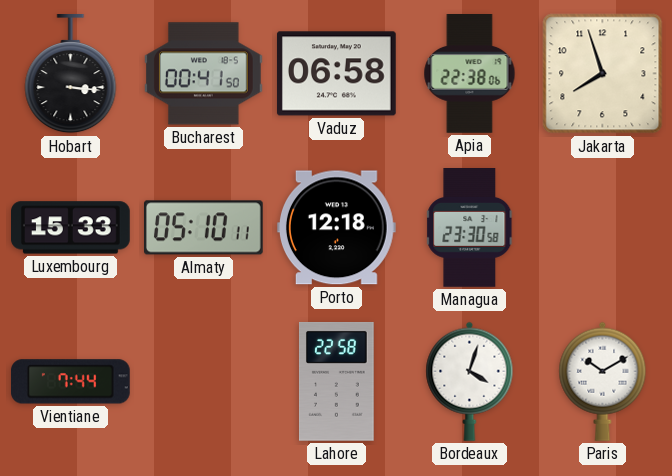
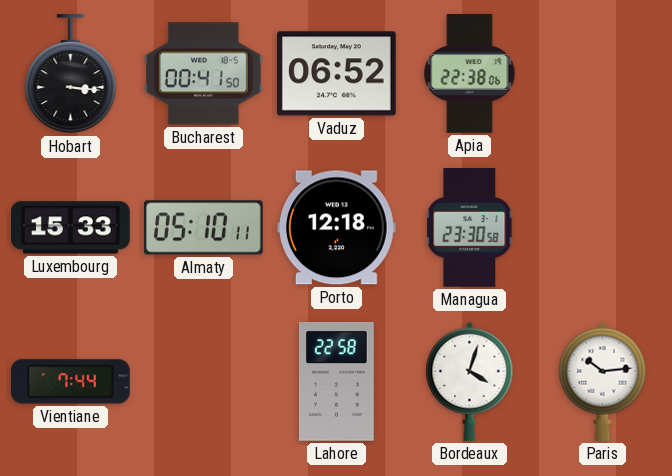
Vaduz: 06:58 -> 06:52
Jakarta: 7:57 -> none
Paris: 10:10 -> 10:14
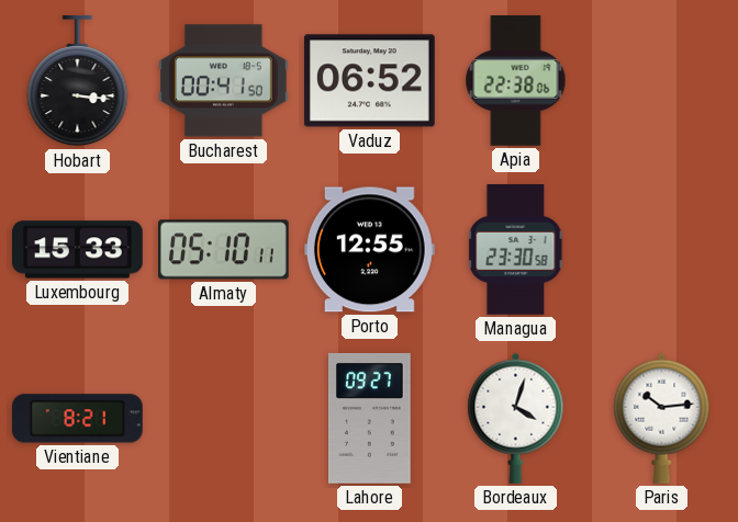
Porto: 12:18 -> 12:55
Vientiane: 7:44 -> 8:21
Lahore: 22:58 -> 09:27
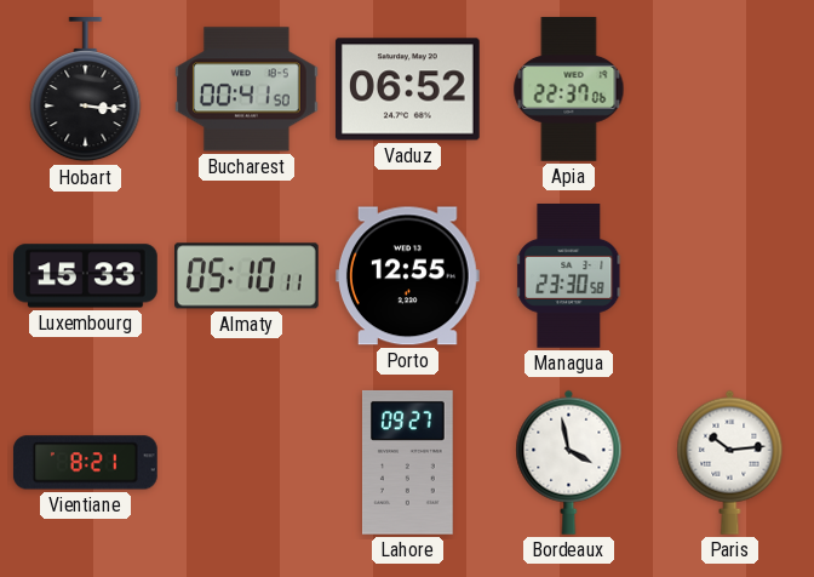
Apia: 22:38 -> 22:37
Bordeaux: 4:03 -> 3:58
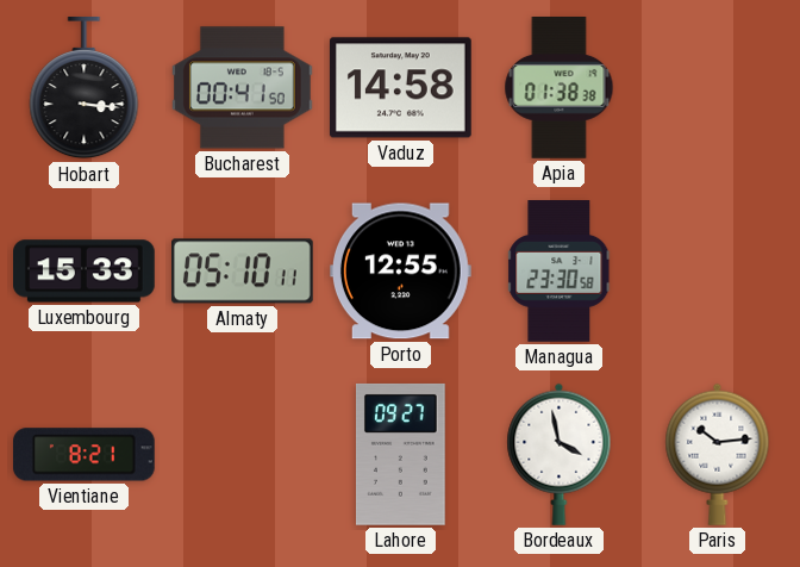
Vaduz: 06:52 -> 14:58
Apia: 22:37 -> 01:38
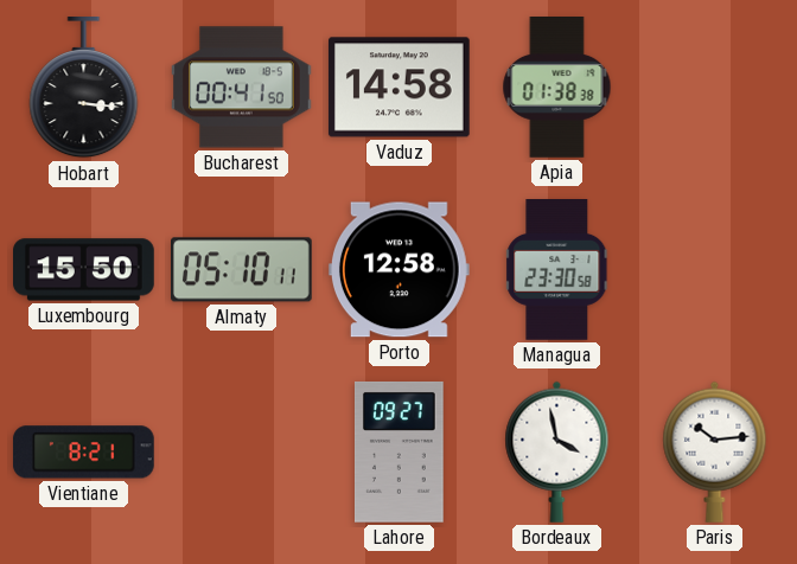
Luxembourg: 15:33 -> 15:50
Porto: 12:55 -> 12:58
